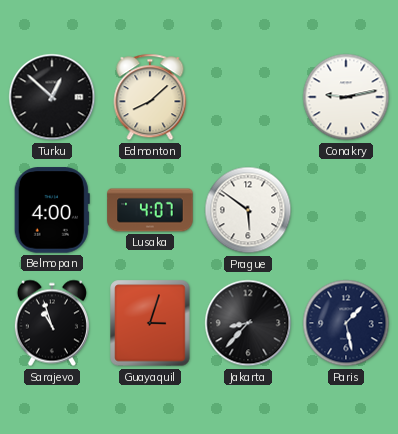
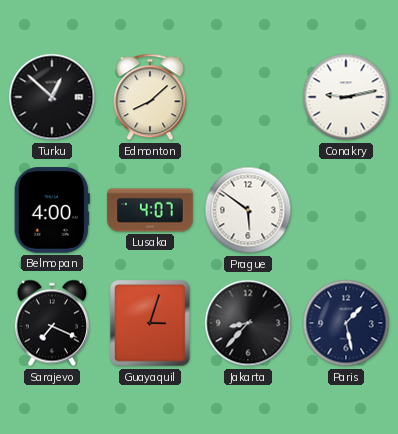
Sarajevo: 10:57 -> 7:19
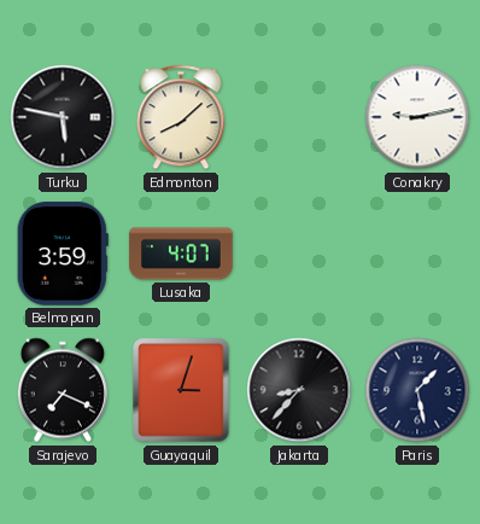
Turku: 12:52 -> 5:47
Belmopan: 4:00 -> 3:59
Prague: 5:51 -> none
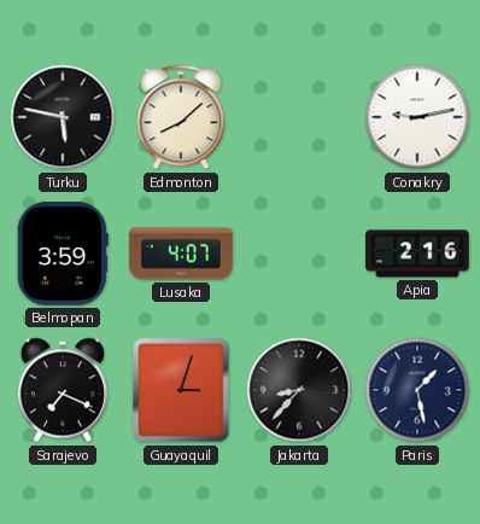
Apia: none -> 2:16
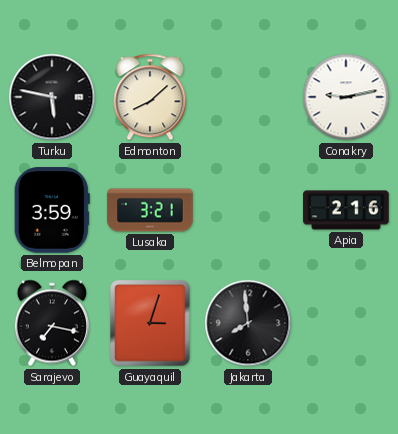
Lusaka: 4:07 -> 3:21
Sarajevo: 7:19 -> 7:17
Jakarta: 8:37 -> 7:59
Paris: 1:28 -> none
